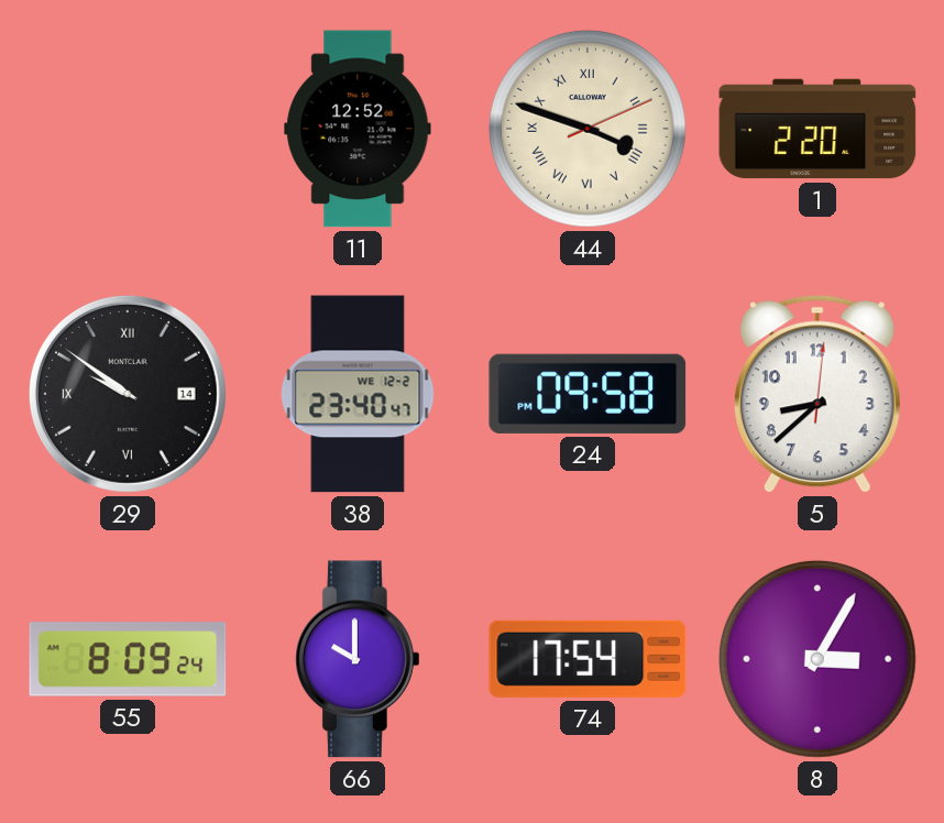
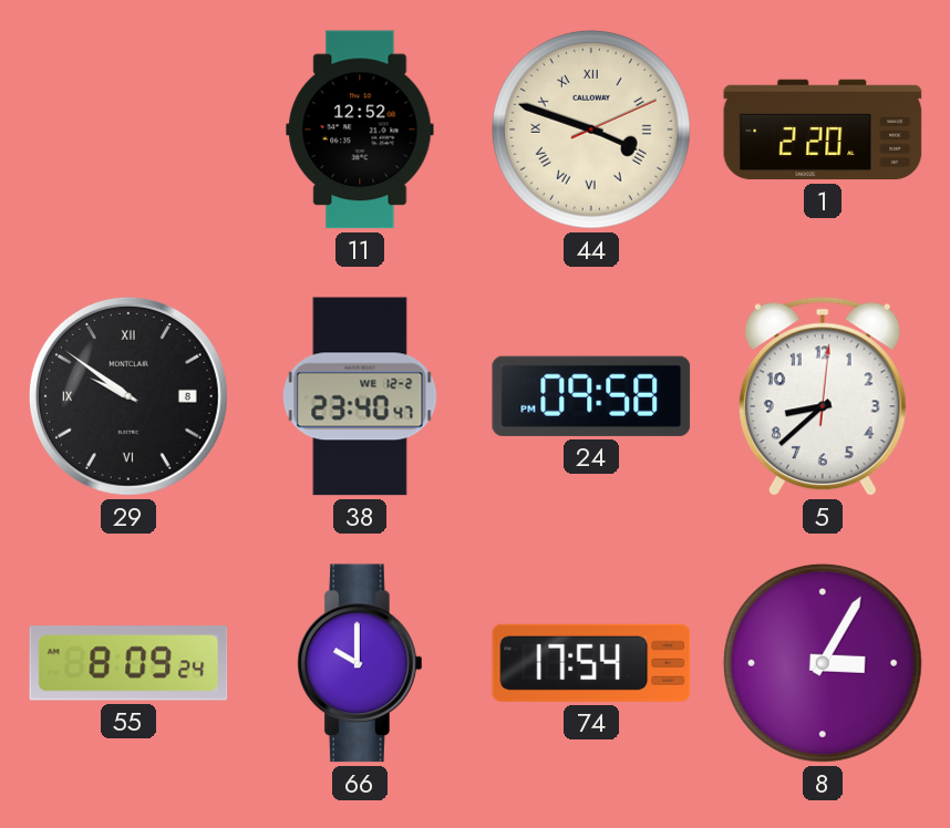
29 date: 14 -> 8
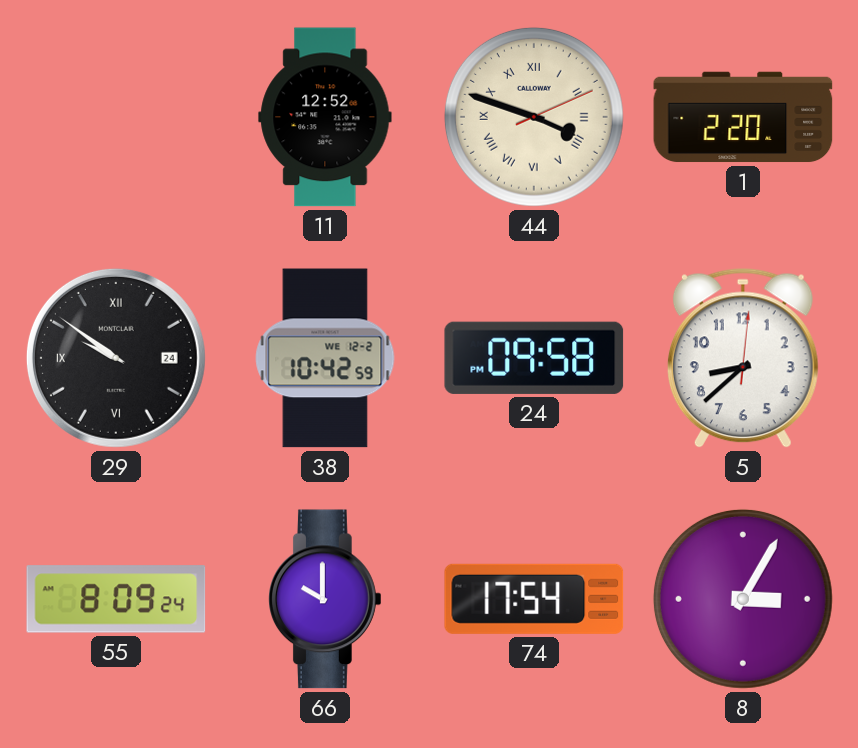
29 date: 8 -> 24
38: 23:40 -> 10:42
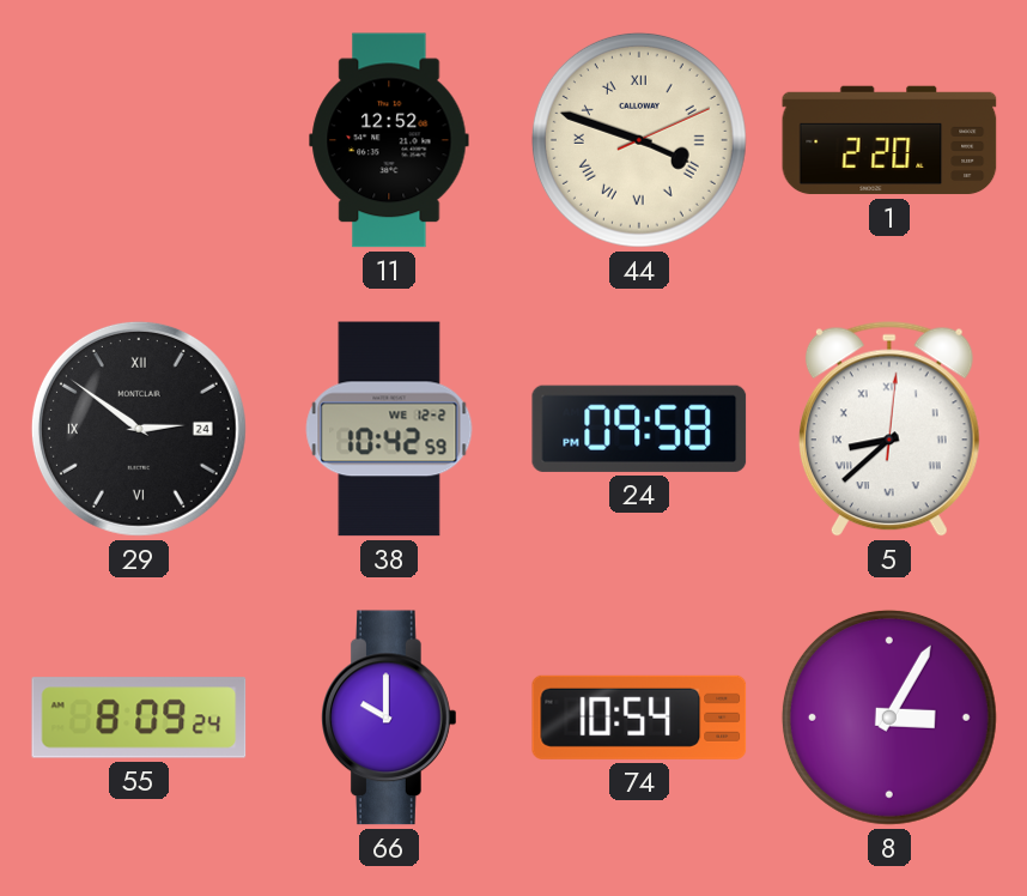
29: 9:51 -> 2:51
5 numerals: Arabic -> Roman
74: 17:54 -> 10:54
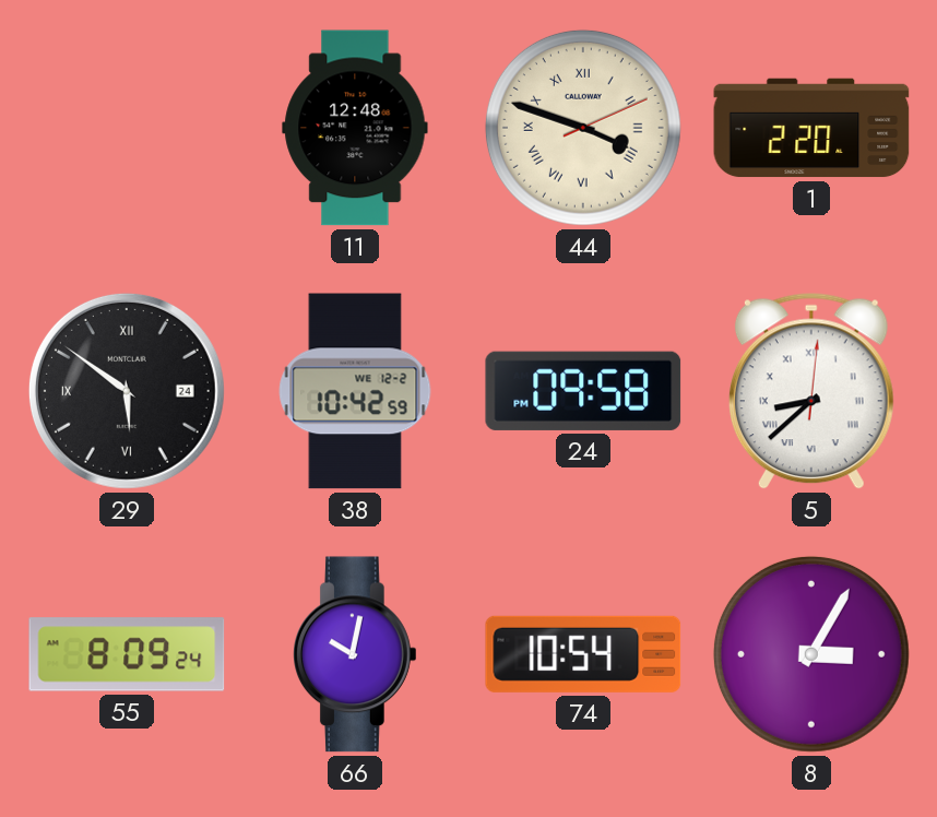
11: 12:52 -> 12:48
29: 2:51 -> 5:51
66: 10:00 -> 10:02
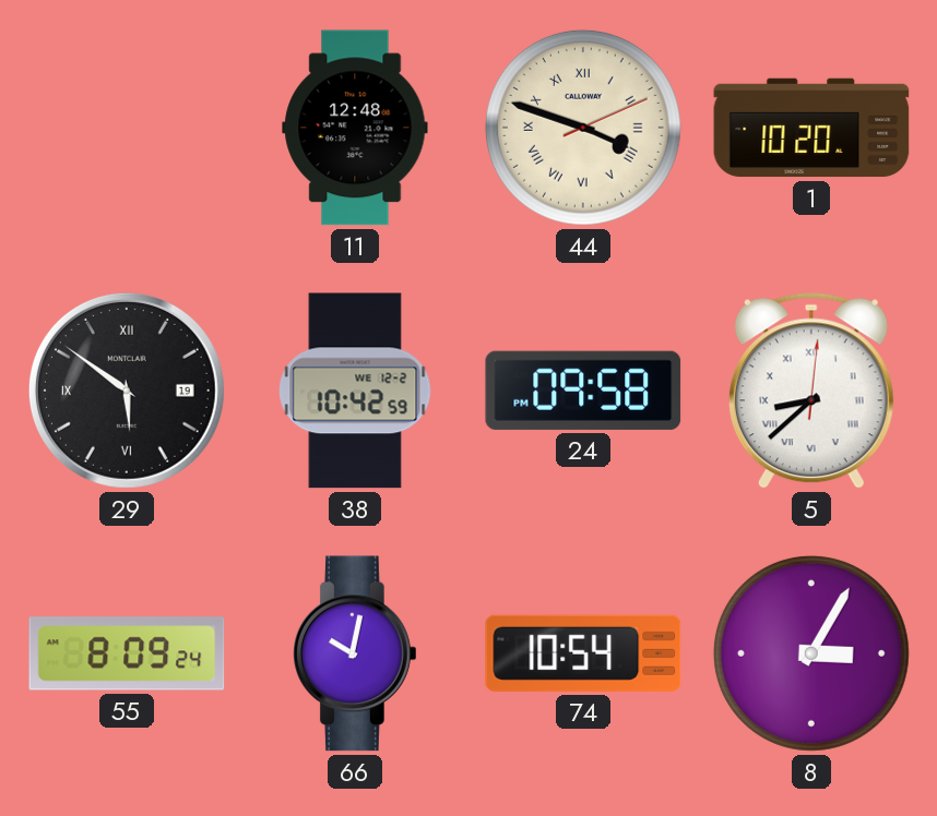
1: 2:20 -> 10:20
29 date: 24 -> 19
